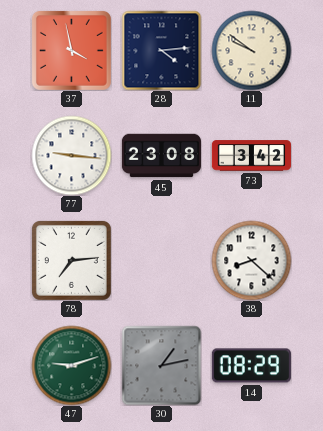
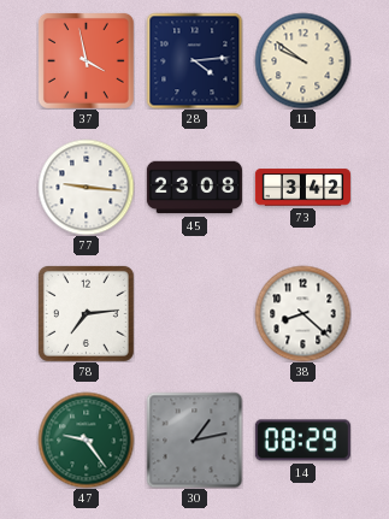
47: 9:12 -> 9:24
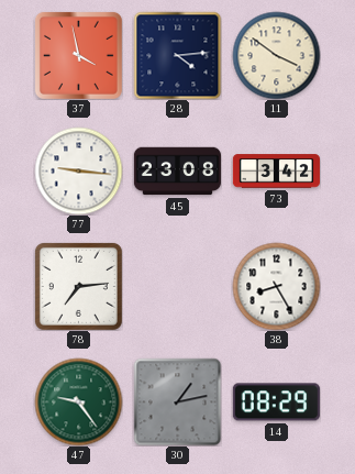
11: 9:51 -> 3:51
38: 8:22 -> 8:25
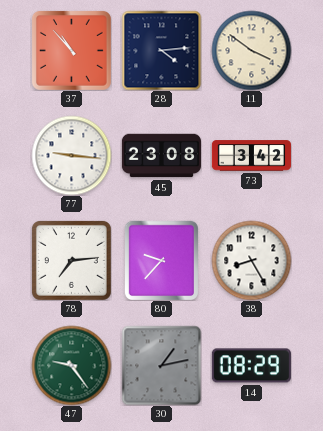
37: 3:58 -> 10:53
80: none -> 9:37
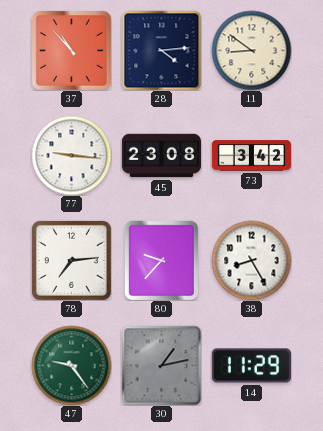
11: 3:51 -> 8:51
14: 08:29 -> 11:29
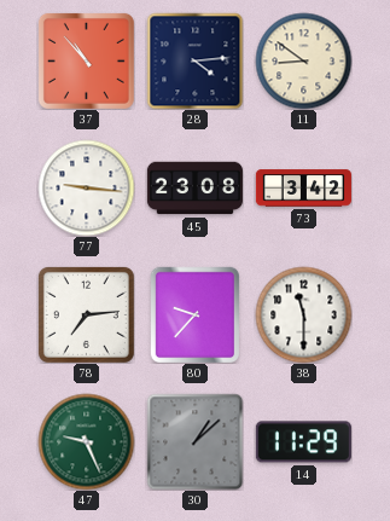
38: 8:25 -> 11:30
47: 9:24 -> 9:26
30: 1:13 -> 1:08
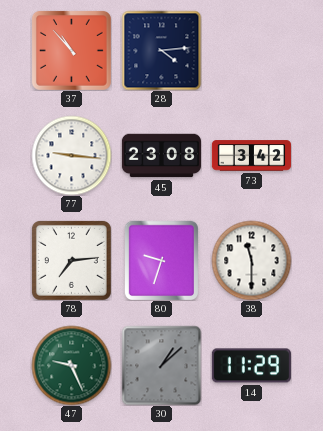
11: 8:51 -> none
80: 9:37 -> 9:33
